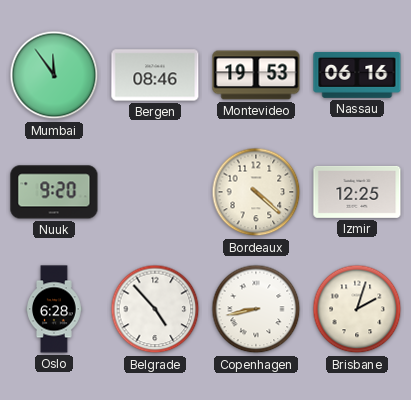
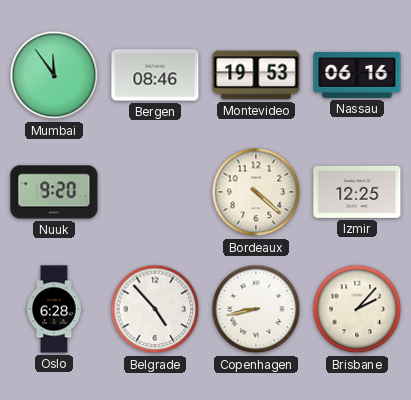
Brisbane: 2:03 -> 2:07
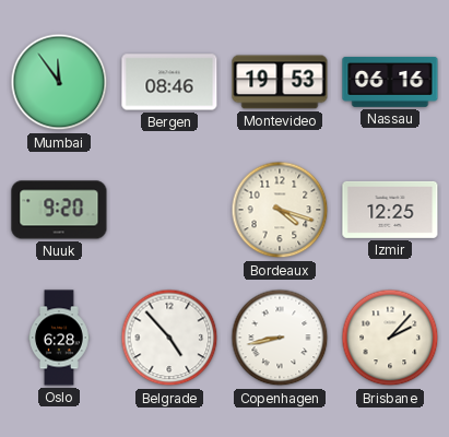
Bordeaux: 4:22 -> 4:18
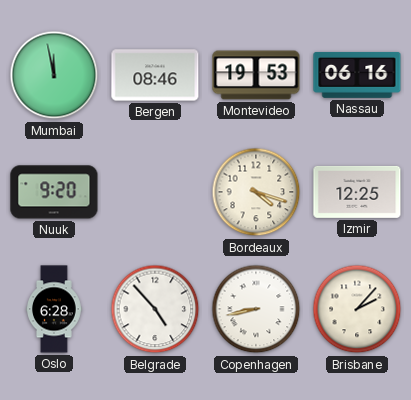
Mumbai: 11:54 -> 11:58
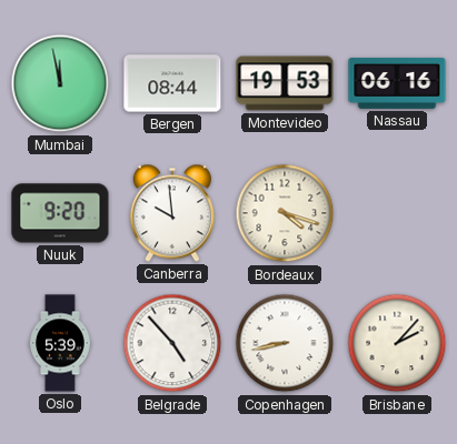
Bergen: 08:46 -> 08:44
Canberra: none -> 9:59
Izmir: 12:25 -> none
Oslo: 6:28 -> 5:39
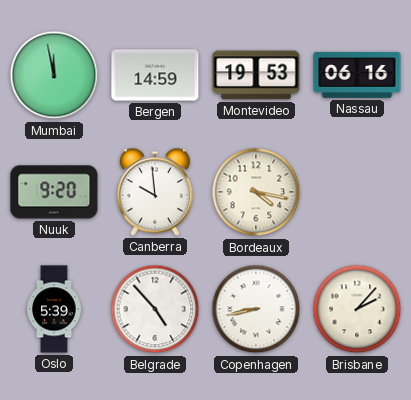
Bergen: 08:44 -> 14:59
Bordeaux: 4:18 -> 4:17
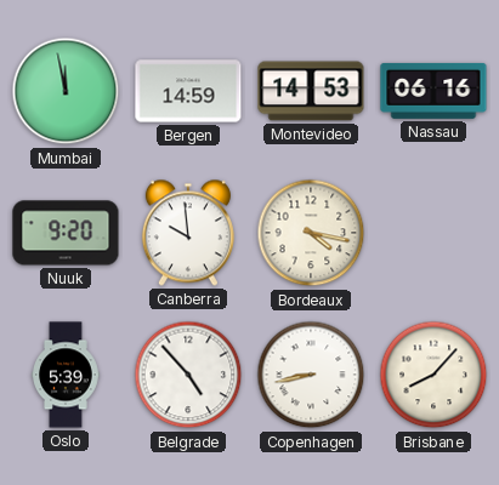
Montevideo: 19:53 -> 14:53
Brisbane: 2:07 -> 8:07
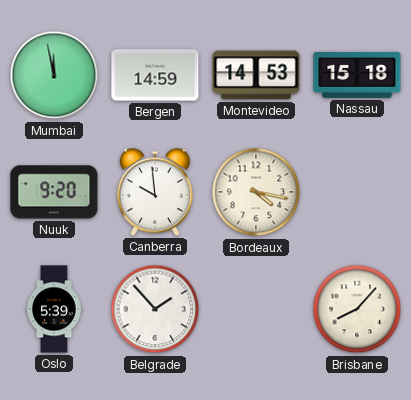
Nassau: 06:16 -> 15:18
Belgrade: 4:53 -> 1:53
Copenhagen: 8:43 -> none
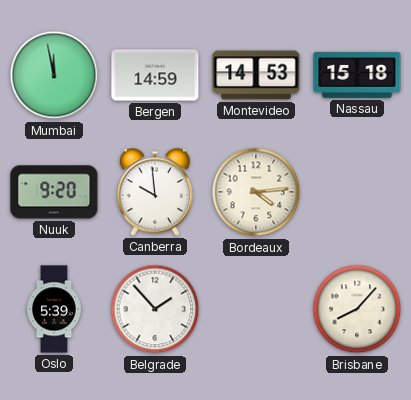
Bordeaux: 4:17 -> 4:14
